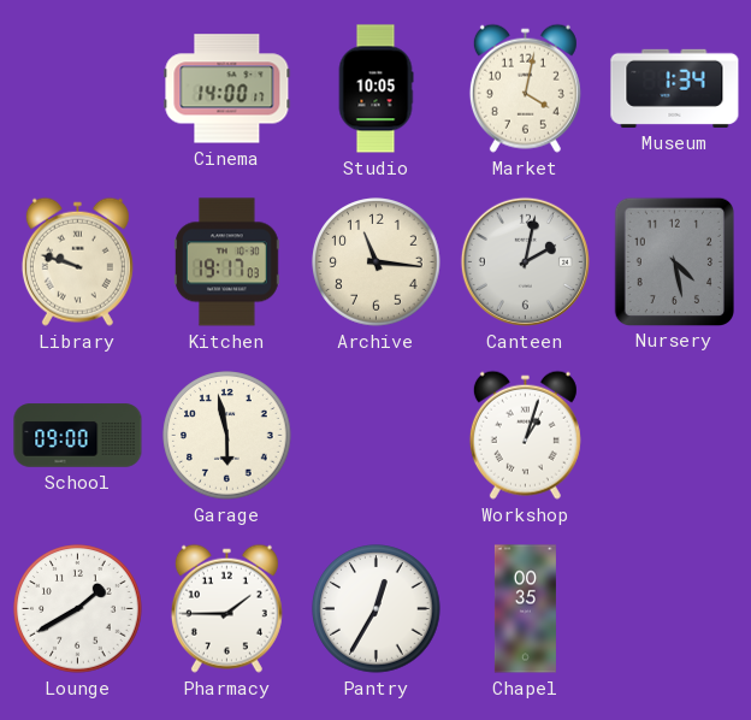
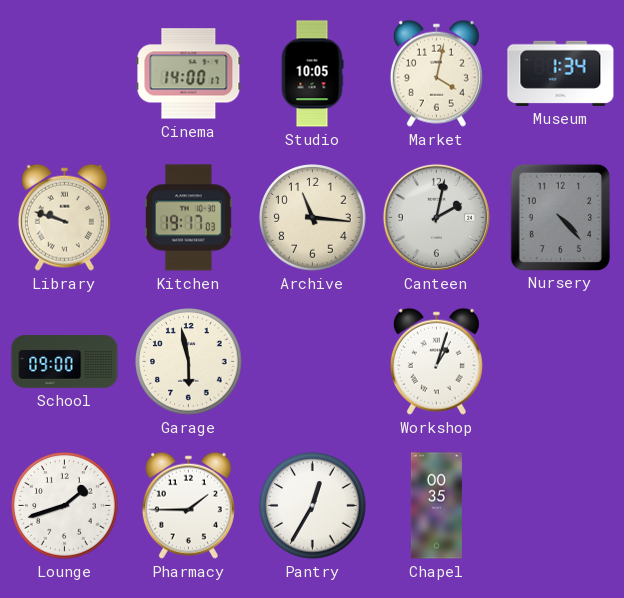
Nursery: 4:28 -> 4:23
Lounge: 1:40 -> 1:42
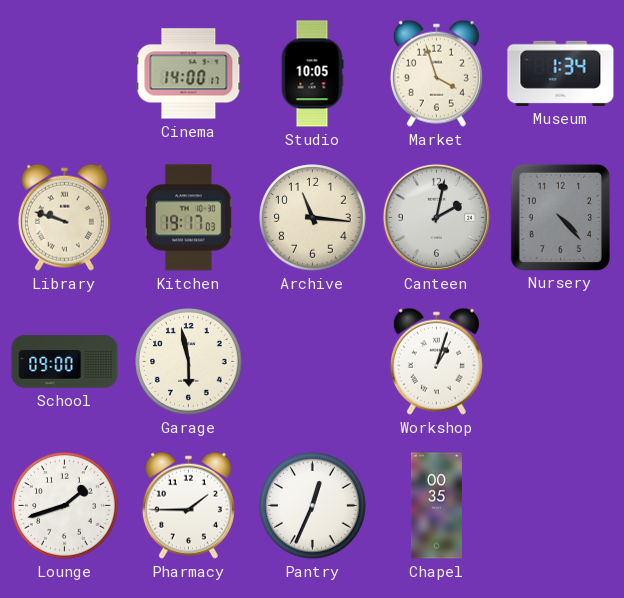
Market: 4:02 -> 3:57
Pantry: 12:35 -> 12:34
